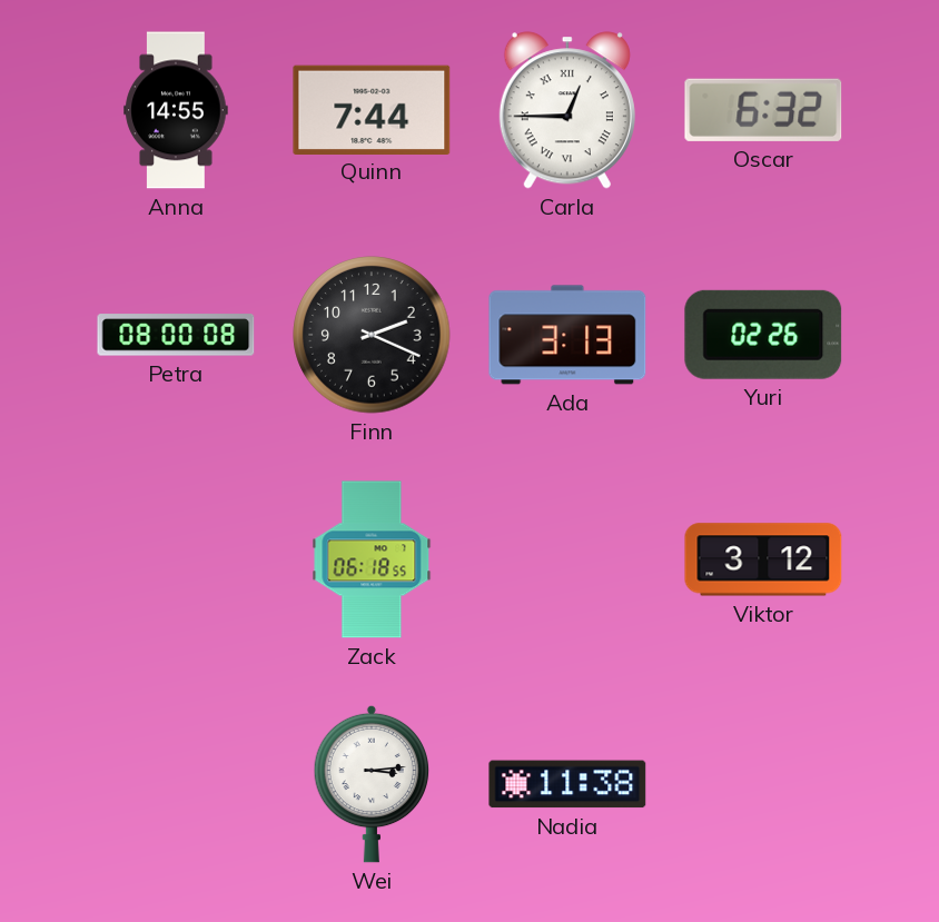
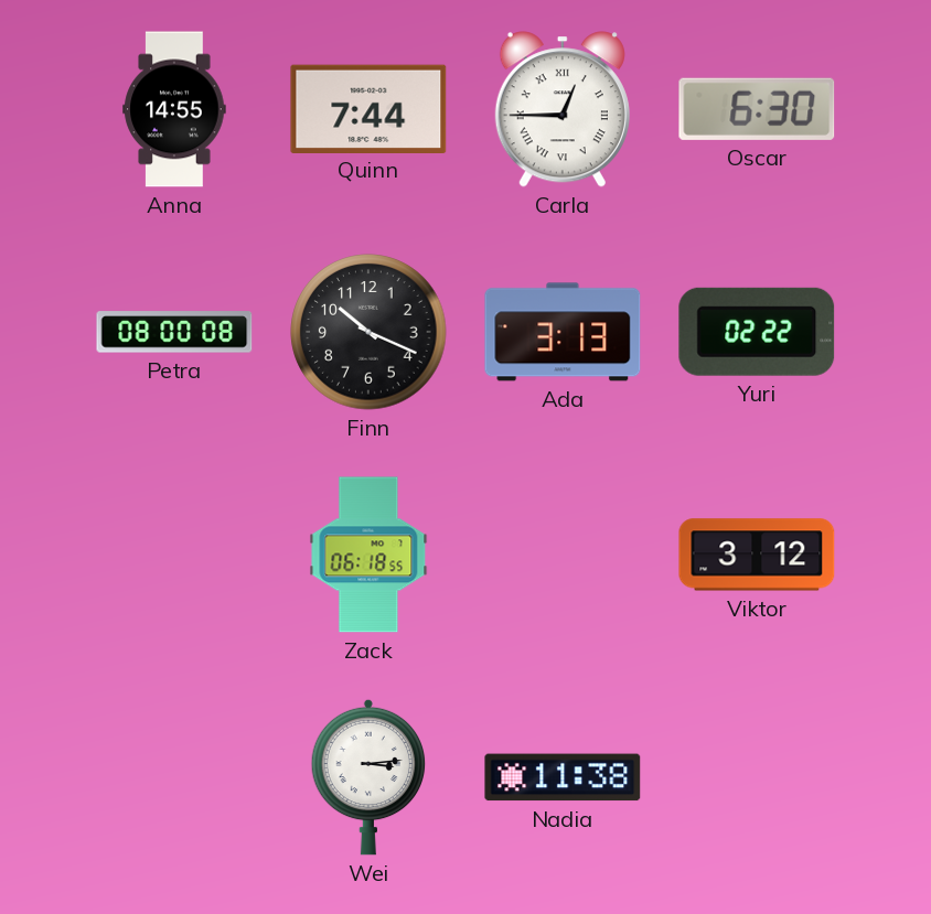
Oscar: 6:32 -> 6:30
Finn: 2:19 -> 10:19
Yuri: 02:26 -> 02:22
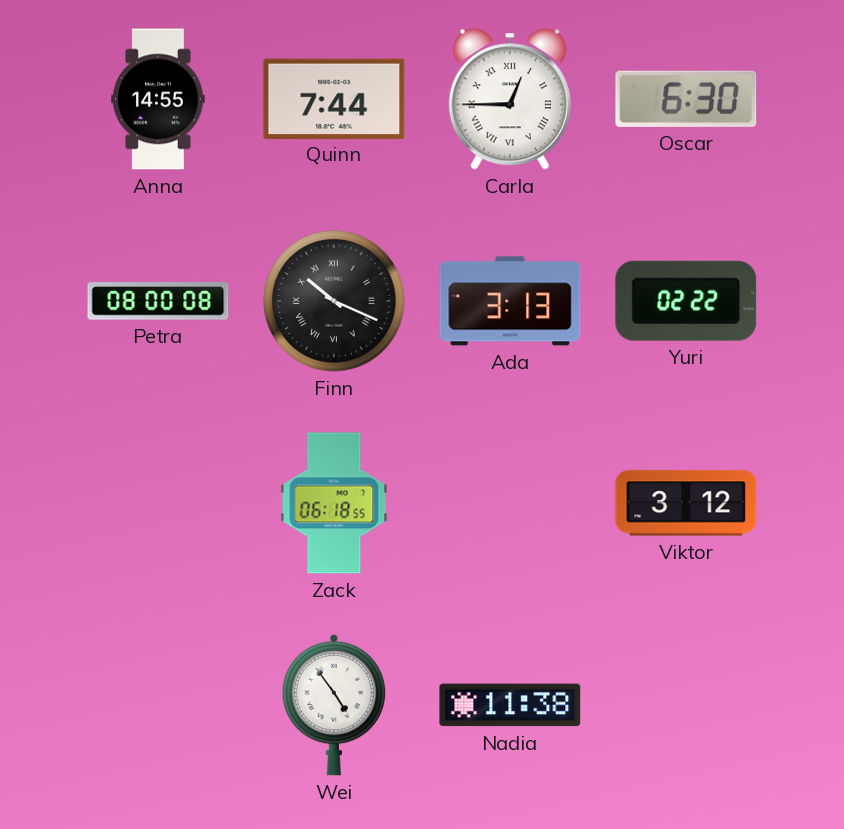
Finn numerals: Arabic -> Roman
Wei: 3:14 -> 4:54
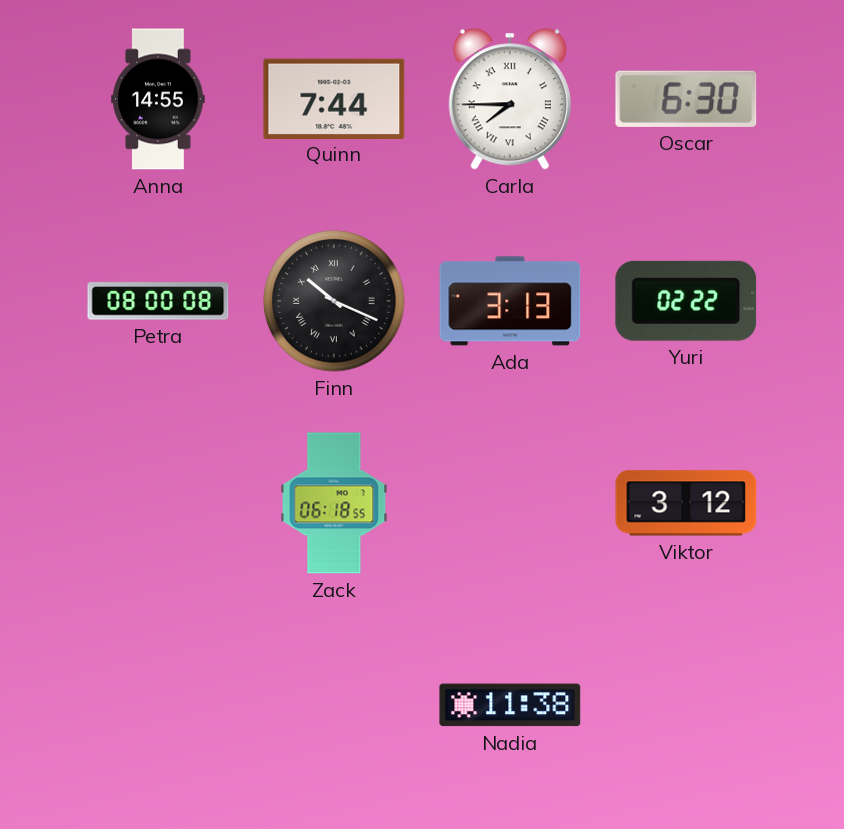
Carla: 12:45 -> 7:45
Wei: 4:54 -> none
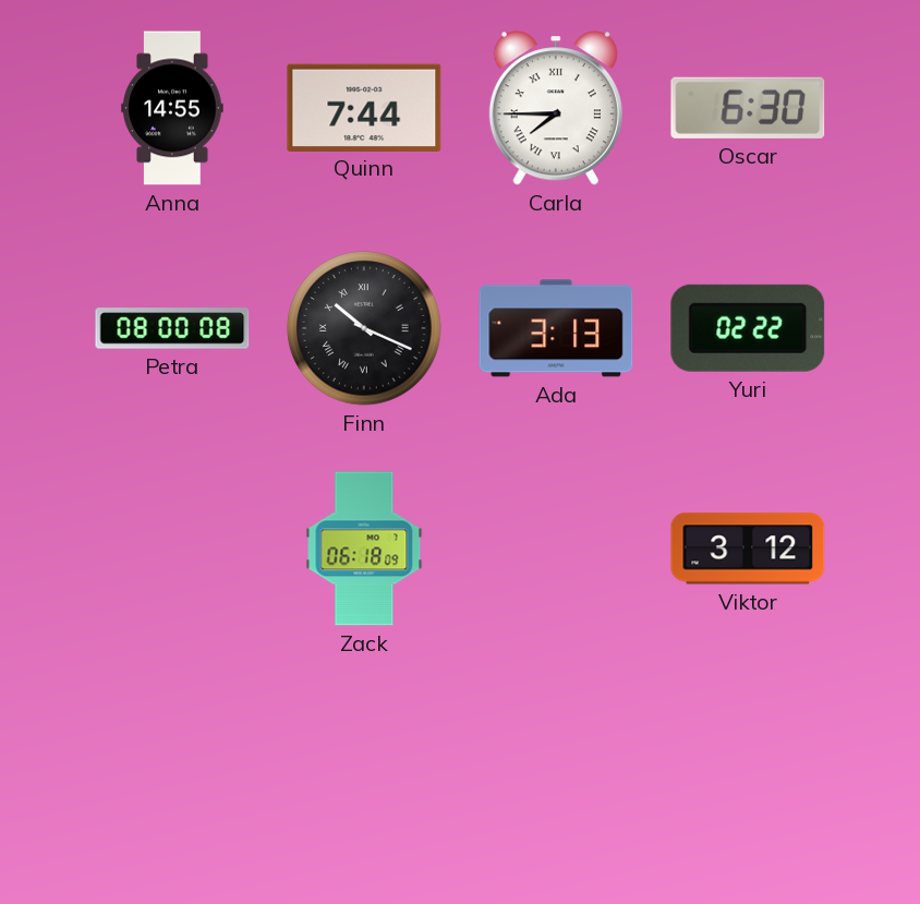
Zack: 06:18:55 -> 06:18:09
Nadia: 11:38 -> none
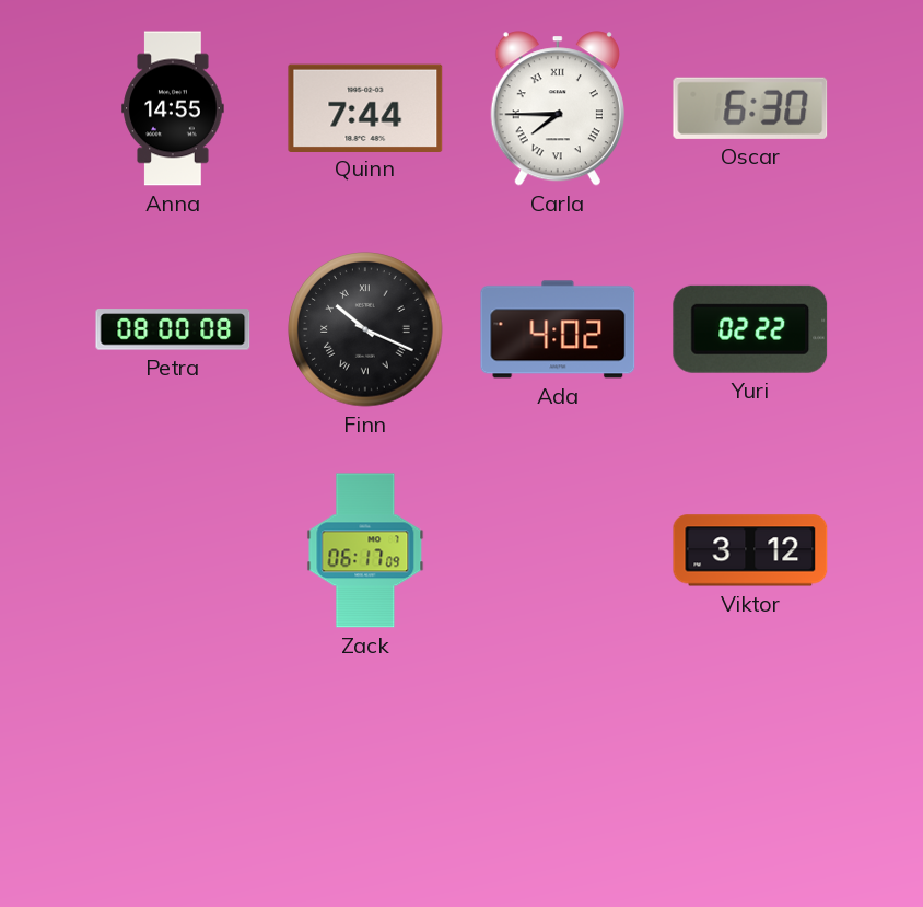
Ada: 3:13 -> 4:02
Zack: 06:18 -> 06:17
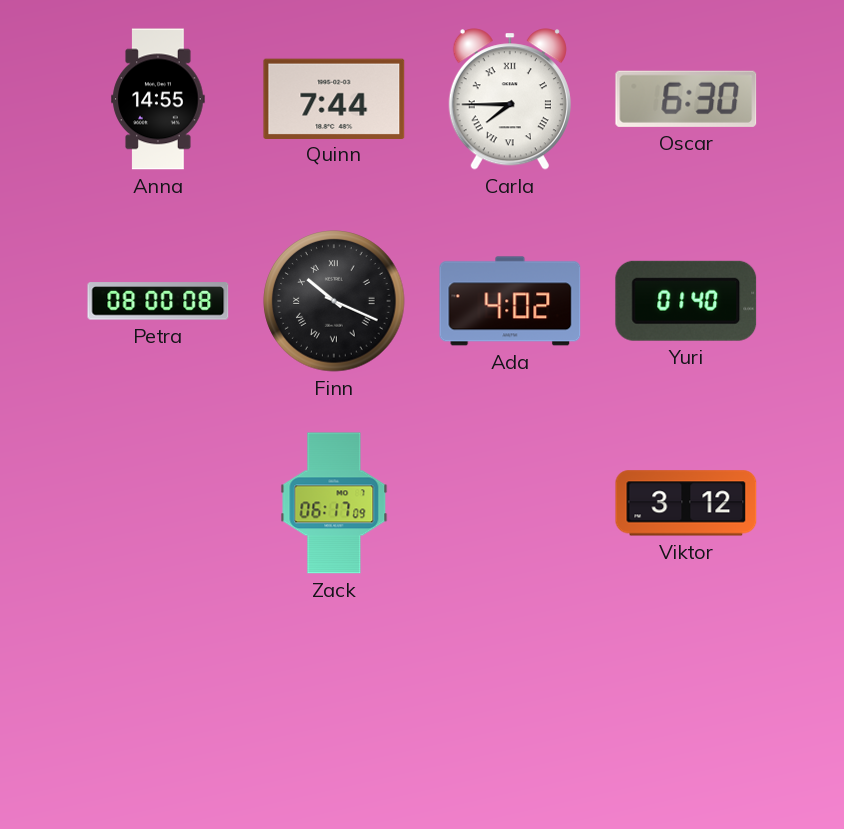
Yuri: 02:22 -> 01:40
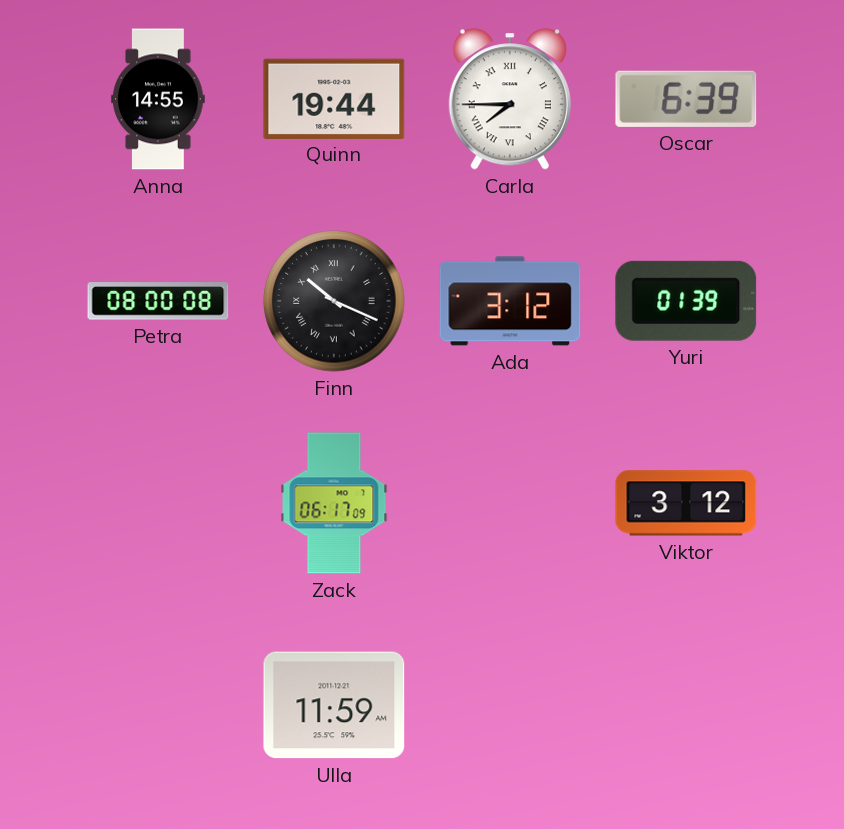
Quinn: 7:44 -> 19:44
Oscar: 6:30 -> 6:39
Ada: 4:02 -> 3:12
Yuri: 01:40 -> 01:39
Ulla: none -> 11:59
